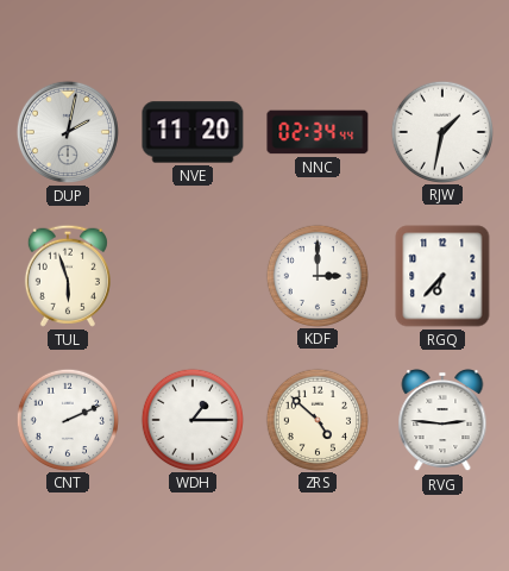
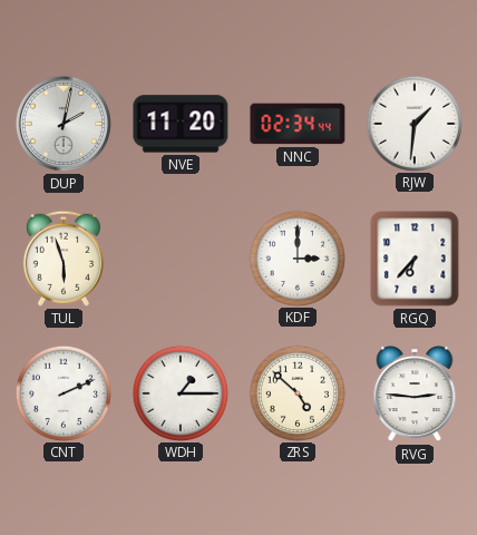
RJW: 1:32 -> 1:31
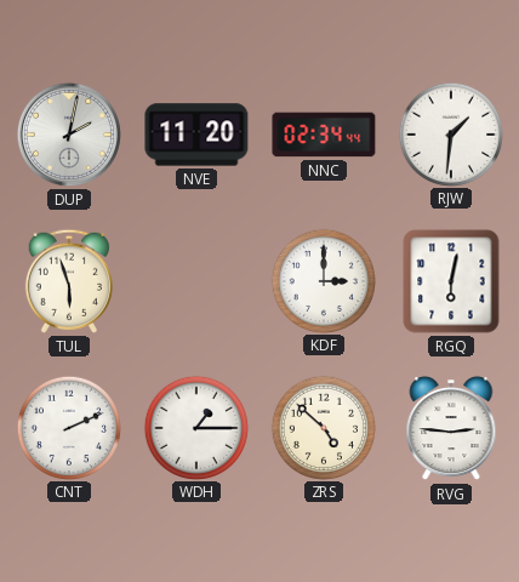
RGQ: 6:37 -> 6:02
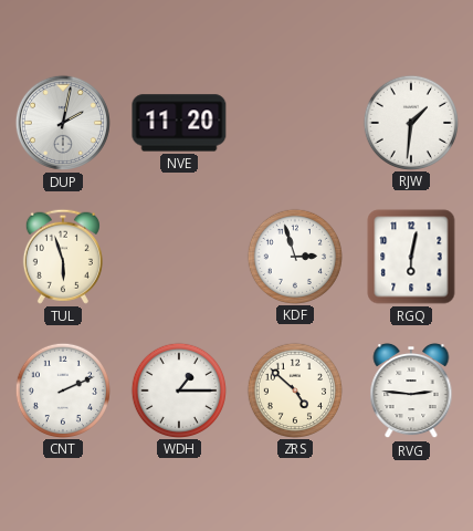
NNC: 02:34 -> none
KDF: 3:00 -> 2:57
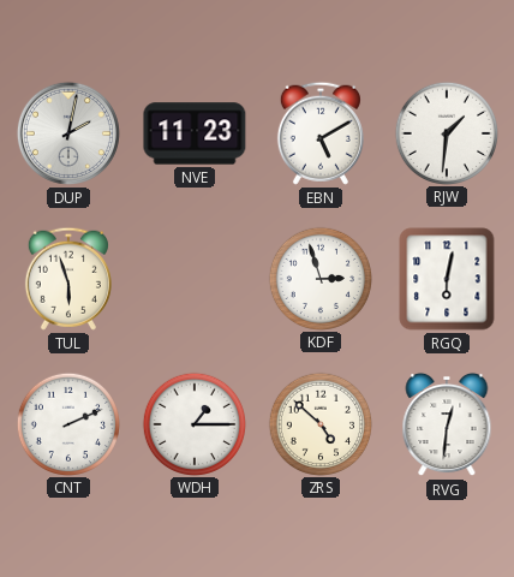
NVE: 11:20 -> 11:23
EBN: none -> 5:10
RVG: 2:46 -> 12:31
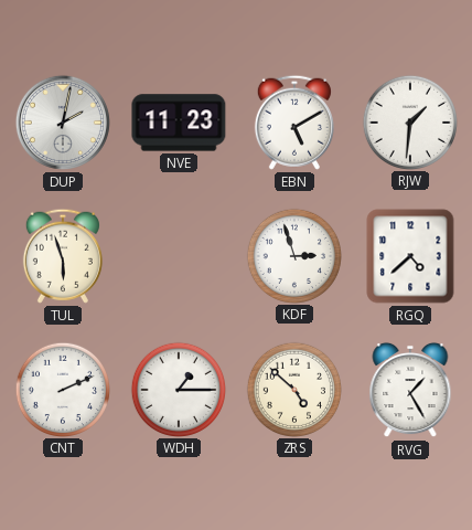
RGQ: 6:02 -> 4:38
RVG: 12:31 -> 1:25
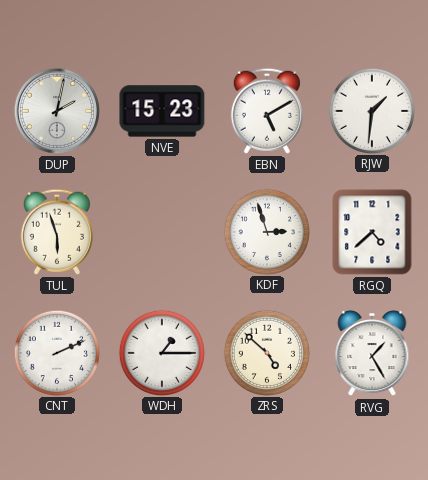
NVE: 11:23 -> 15:23
